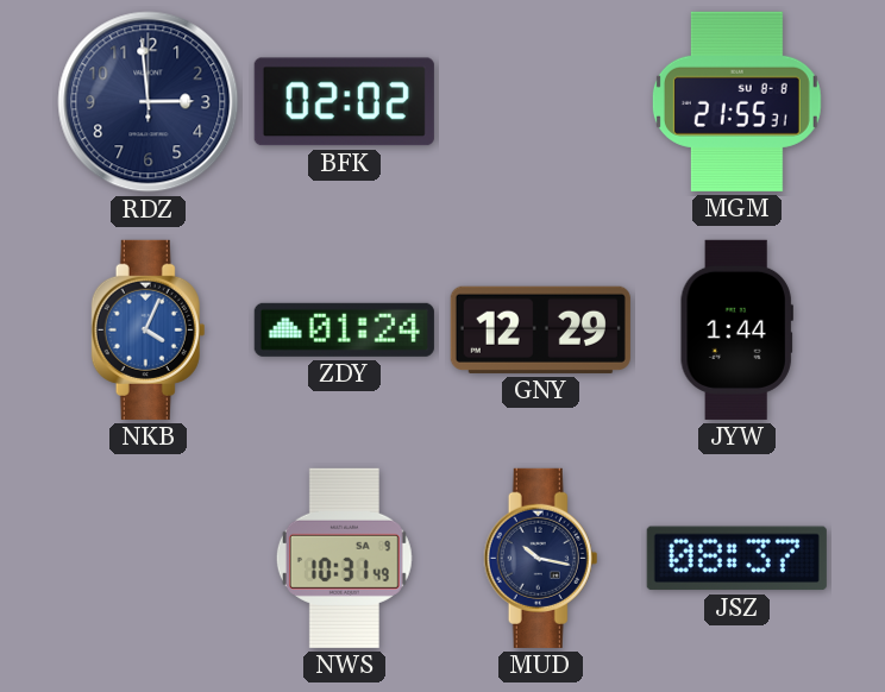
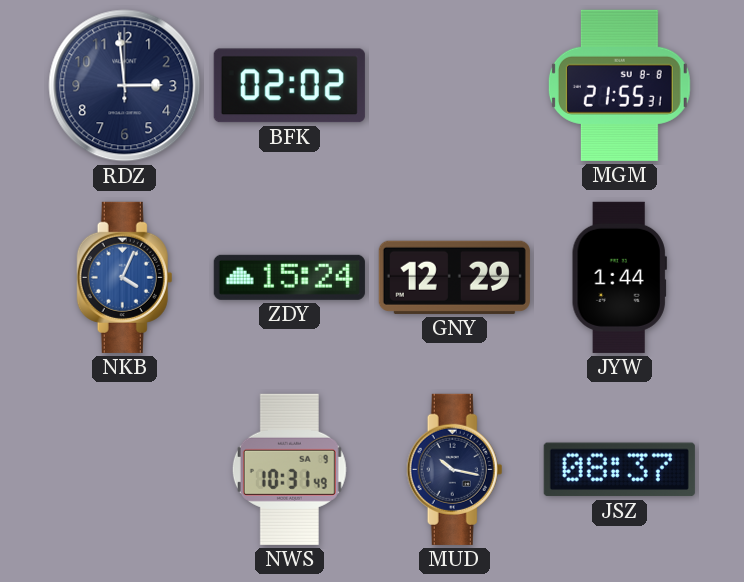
ZDY: 01:24 -> 15:24
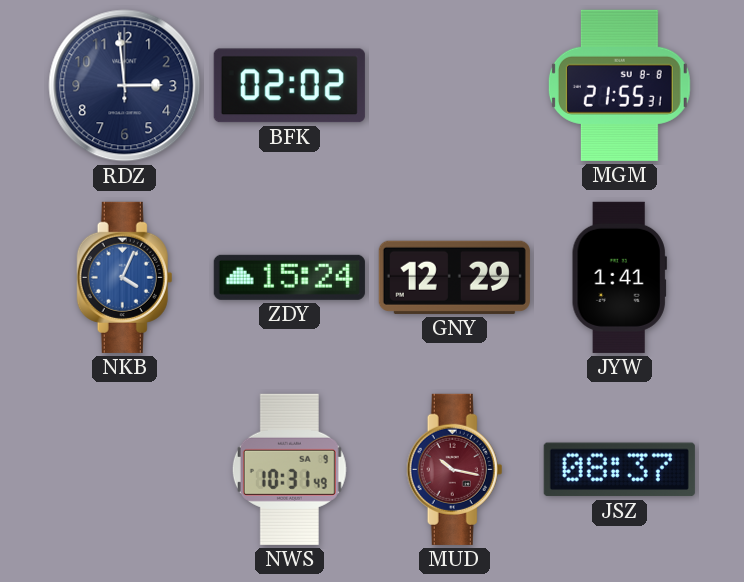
JYW: 1:44 -> 1:41
MUD dial: navy -> burgundy
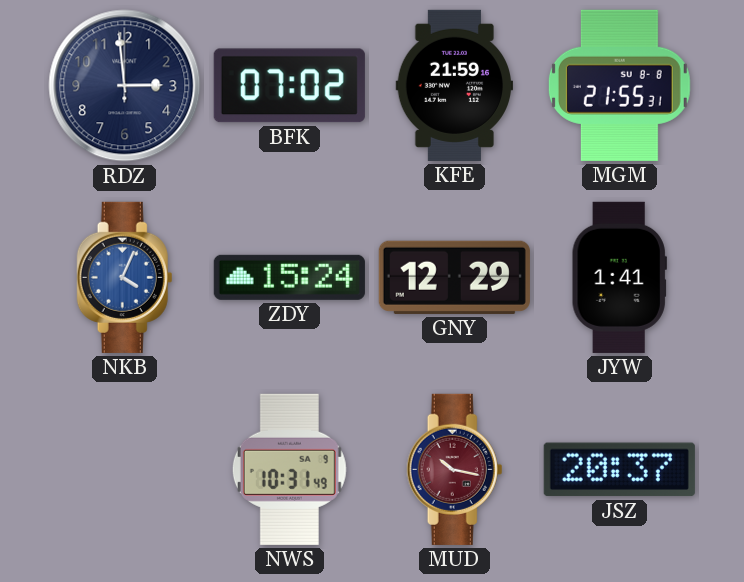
BFK: 02:02 -> 07:02
KFE: none -> 21:59
JSZ: 08:37 -> 20:37
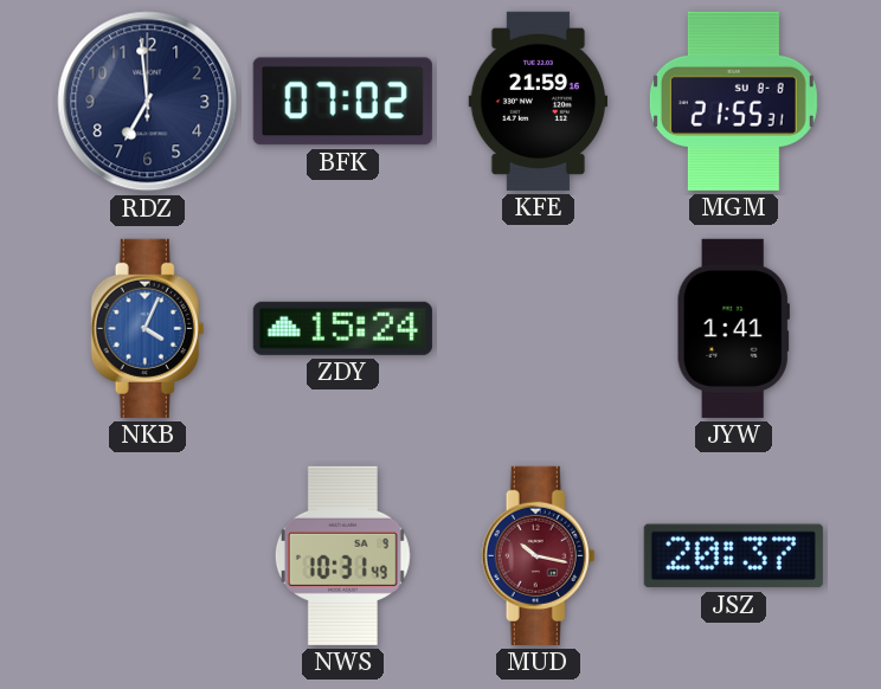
RDZ: 2:59 -> 6:59
GNY: 12:29 -> none
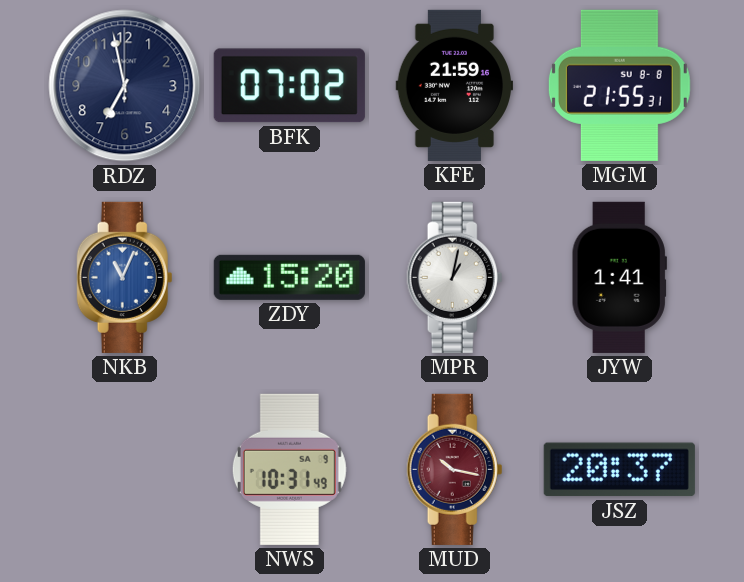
RDZ: 6:59 -> 6:58
NKB: 4:04 -> 11:04
ZDY: 15:24 -> 15:20
MPR: none -> 1:02
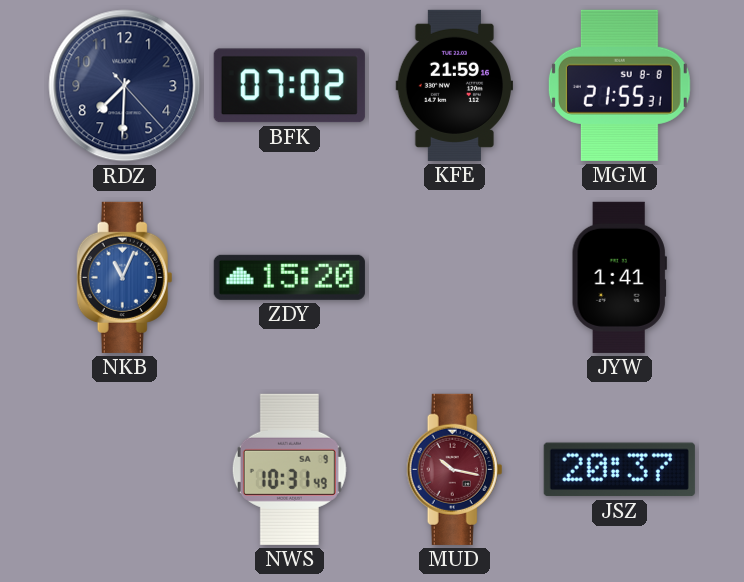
RDZ: 6:58 -> 7:30
MPR: 1:02 -> none
